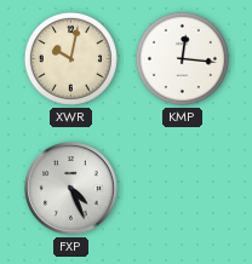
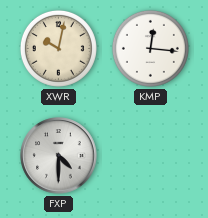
FXP: 4:26 -> 4:30
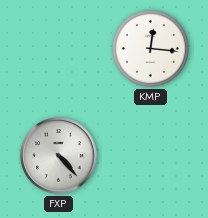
XWR: 10:02 -> none
FXP: 4:30 -> 4:23
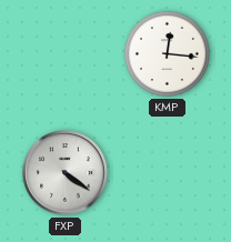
FXP: 4:23 -> 4:21
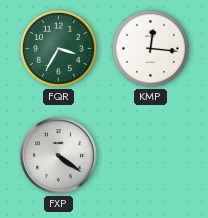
FQR: none -> 3:35
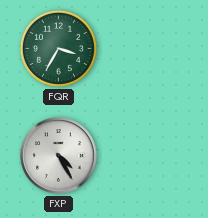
KMP: 12:16 -> none
FXP: 4:21 -> 4:25
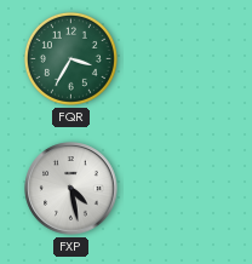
FXP: 4:25 -> 4:28
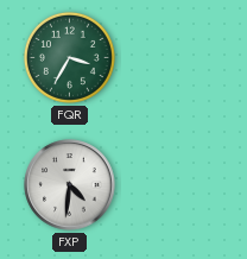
FXP: 4:28 -> 4:31
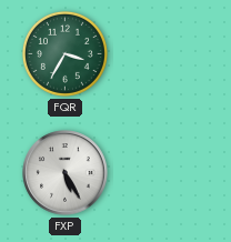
FXP: 4:31 -> 5:25
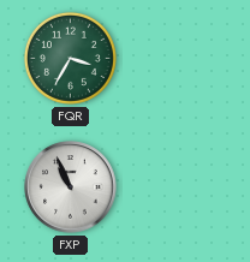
FXP: 5:25 -> 10:56
